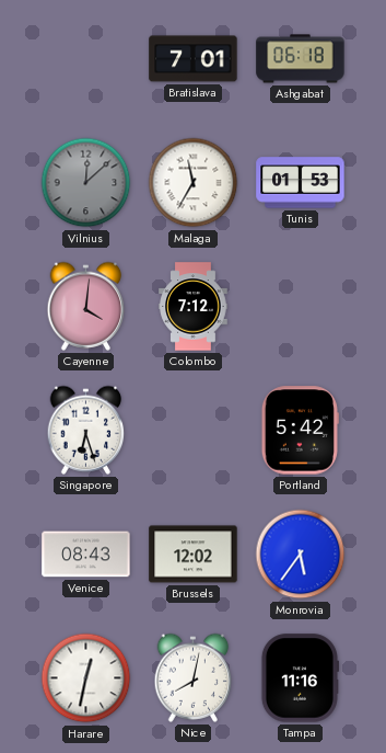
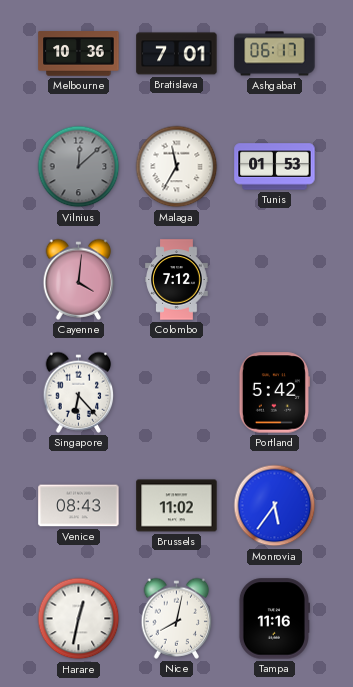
Melbourne: none -> 10:36
Ashgabat: 06:18 -> 06:17
Singapore: 6:27 -> 6:23
Brussels: 12:02 -> 11:02
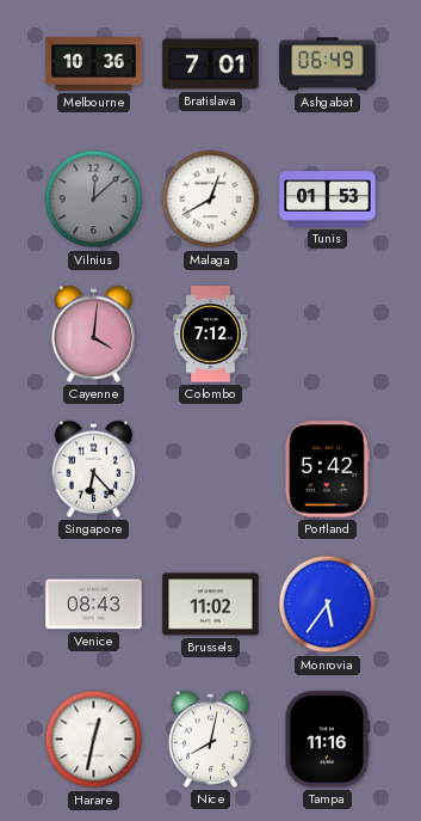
Ashgabat: 06:17 -> 06:49
Malaga: 11:35 -> 12:40
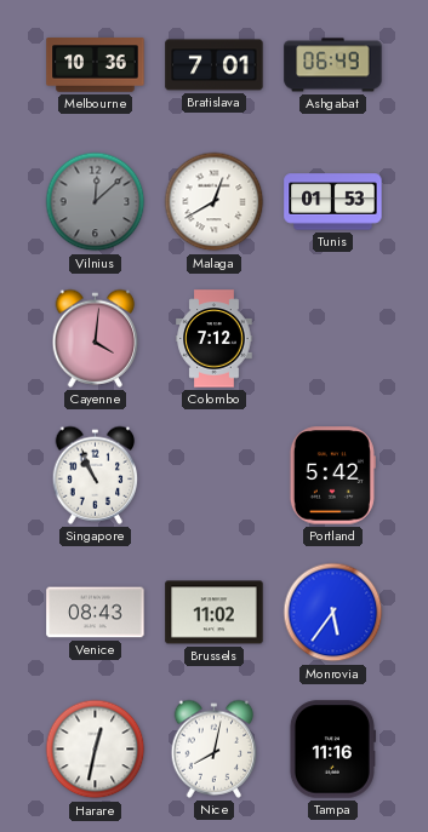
Singapore: 6:23 -> 10:56
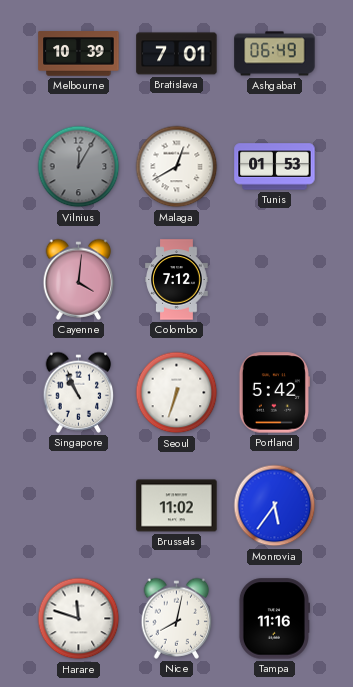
Melbourne: 10:36 -> 10:39
Vilnius: 12:08 -> 12:05
Seoul: none -> 6:33
Venice: 08:43 -> none
Harare: 12:32 -> 11:48
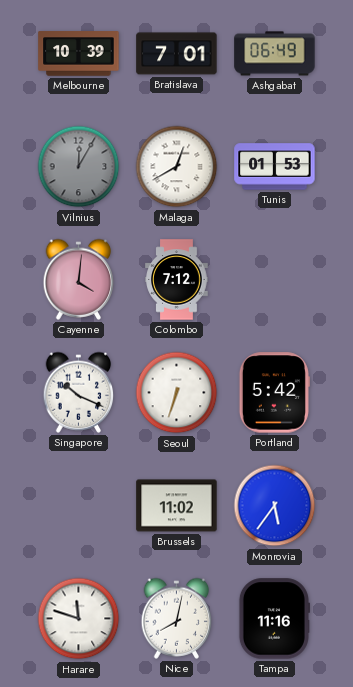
Singapore: 10:56 -> 10:19
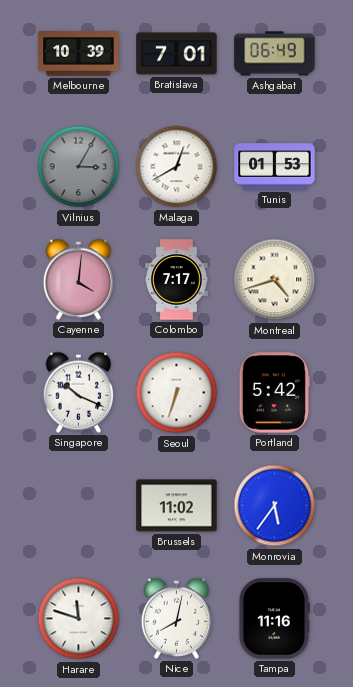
Vilnius: 12:05 -> 3:05
Colombo: 7:12 -> 7:17
Montreal: none -> 4:42
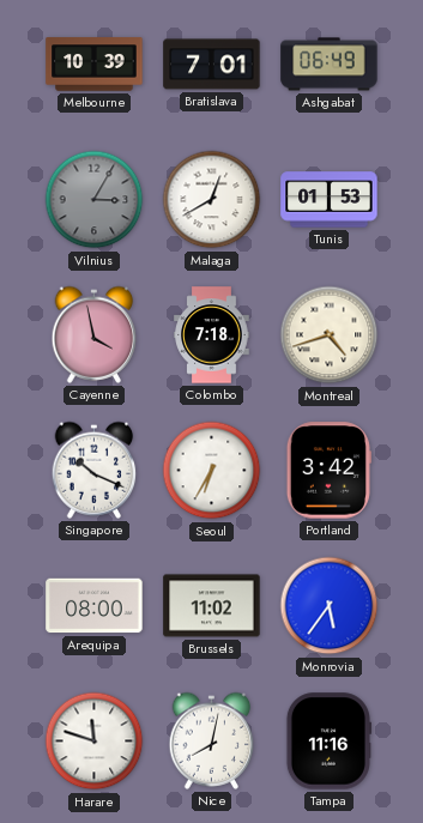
Cayenne: 4:01 -> 3:58
Colombo: 7:17 -> 7:18
Seoul: 6:33 -> 6:35
Portland: 5:42 -> 3:42
Arequipa: none -> 08:00
